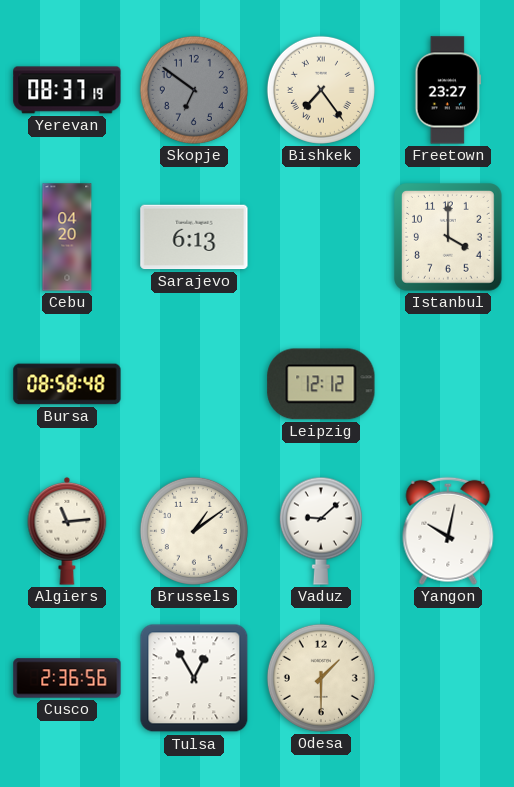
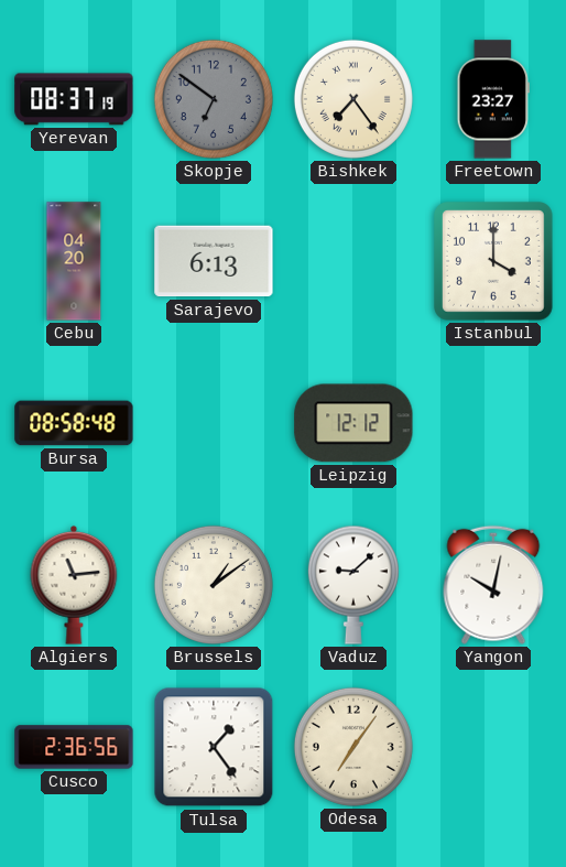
Tulsa: 12:55 -> 1:24
Odesa: 1:30 -> 7:06
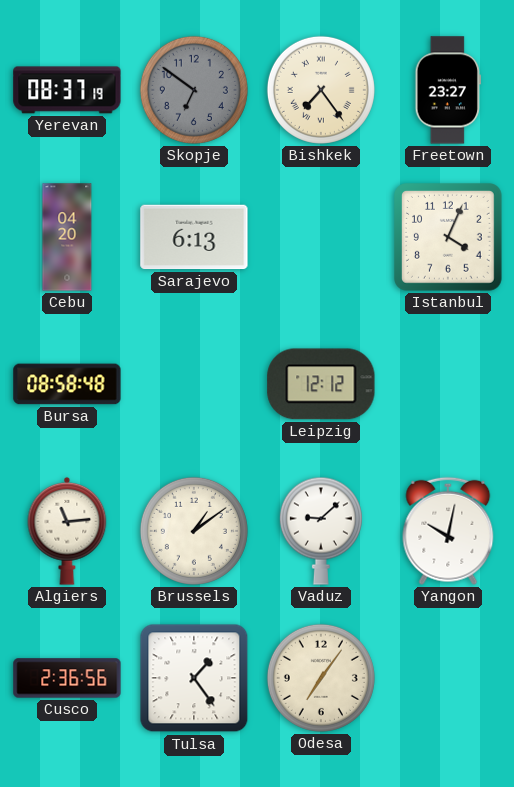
Istanbul: 4:00 -> 4:04
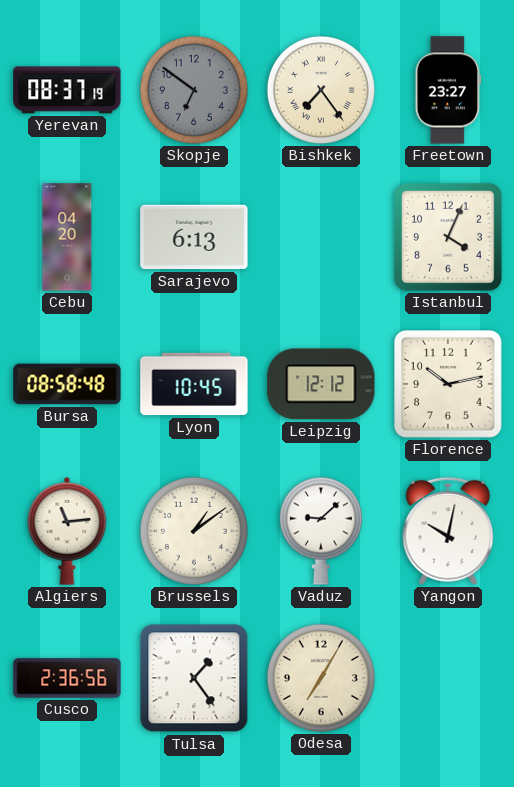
Lyon: none -> 10:45
Florence: none -> 10:13
Odesa: 7:06 -> 7:05
